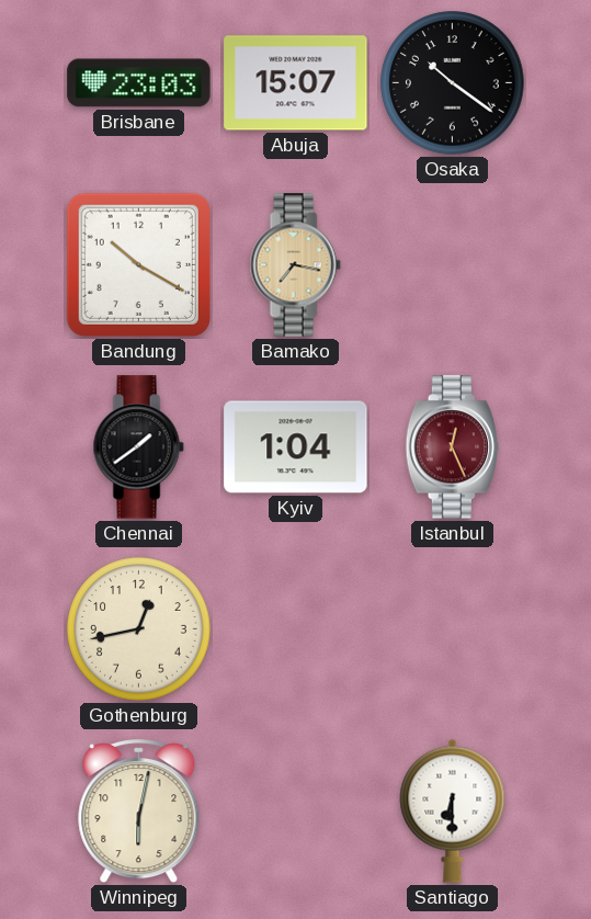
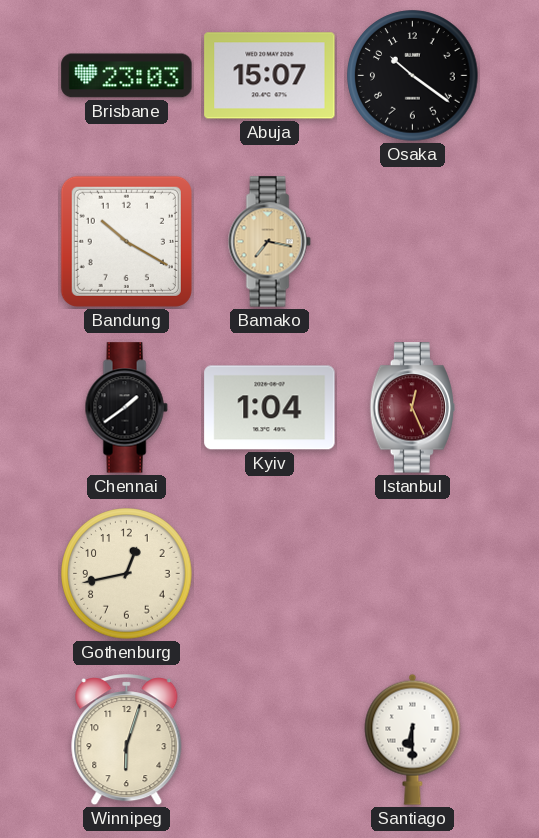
Winnipeg: 6:02 -> 6:03
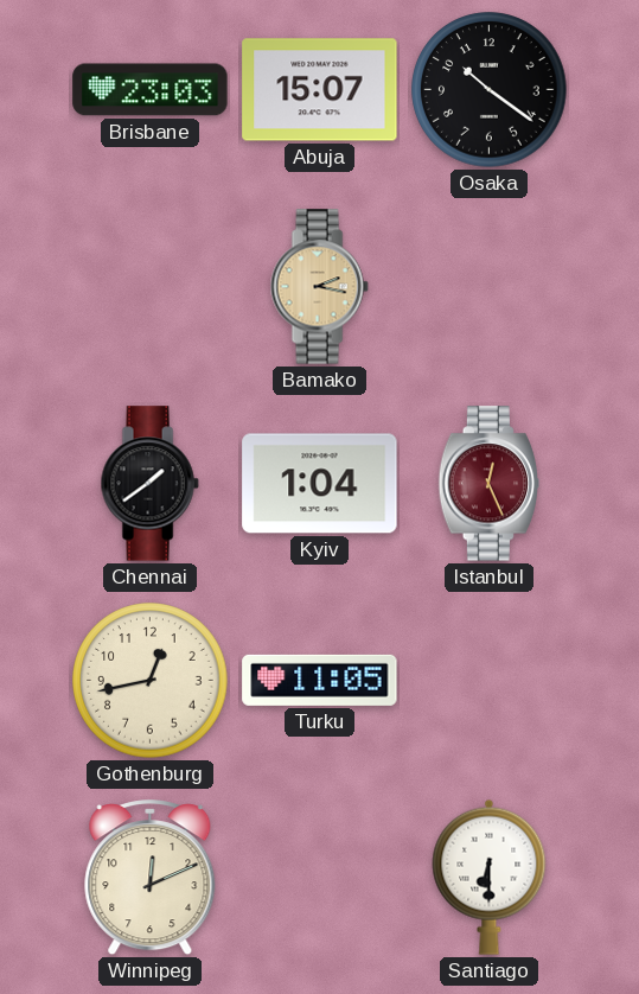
Bandung: 10:20 -> none
Bamako: 7:17 -> 2:17
Turku: none -> 11:05
Winnipeg: 6:03 -> 12:11
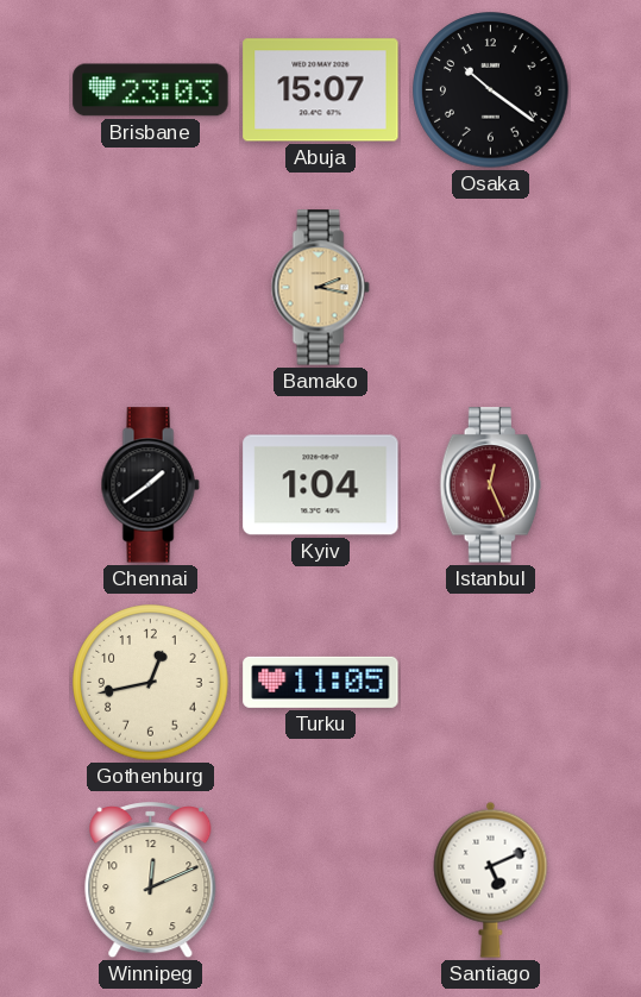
Santiago: 6:30 -> 5:11
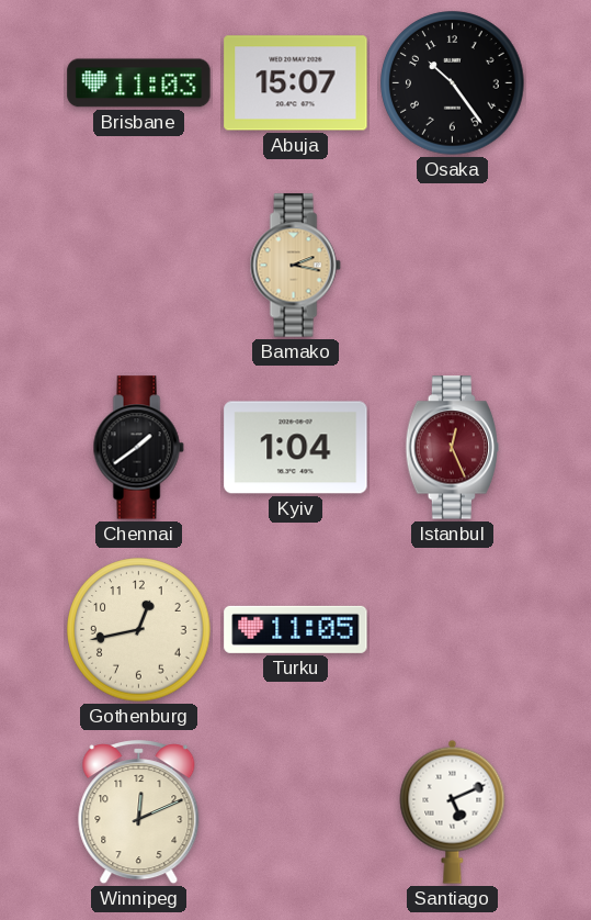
Brisbane: 23:03 -> 11:03
Osaka: 10:21 -> 10:24
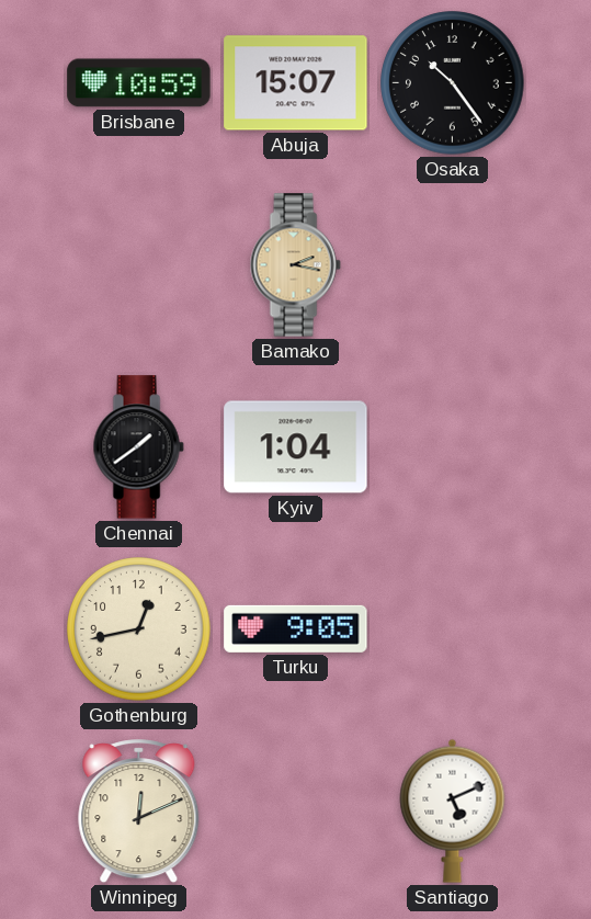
Brisbane: 11:03 -> 10:59
Istanbul: 12:26 -> none
Turku: 11:05 -> 9:05
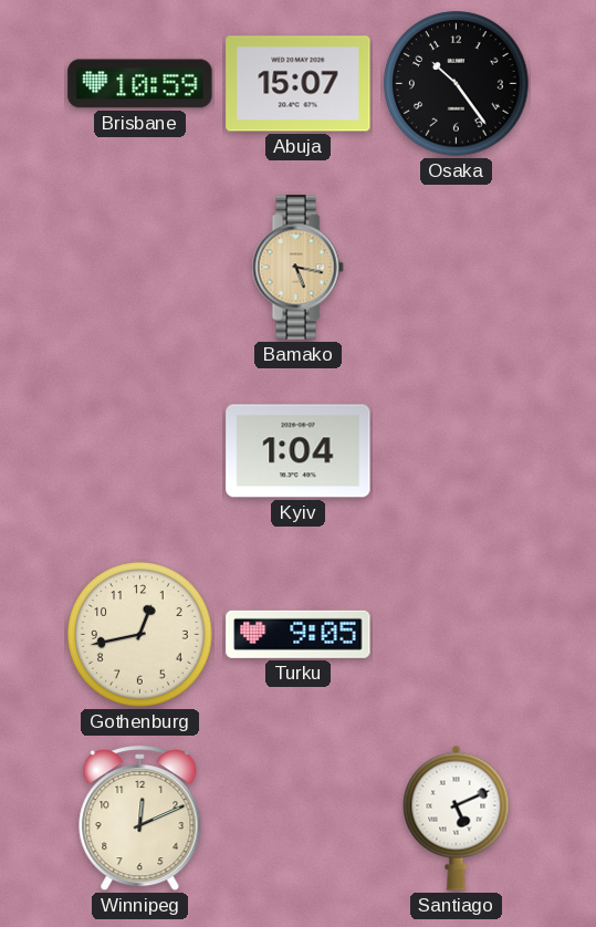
Bamako: 2:17 -> 5:17
Chennai: 1:39 -> none
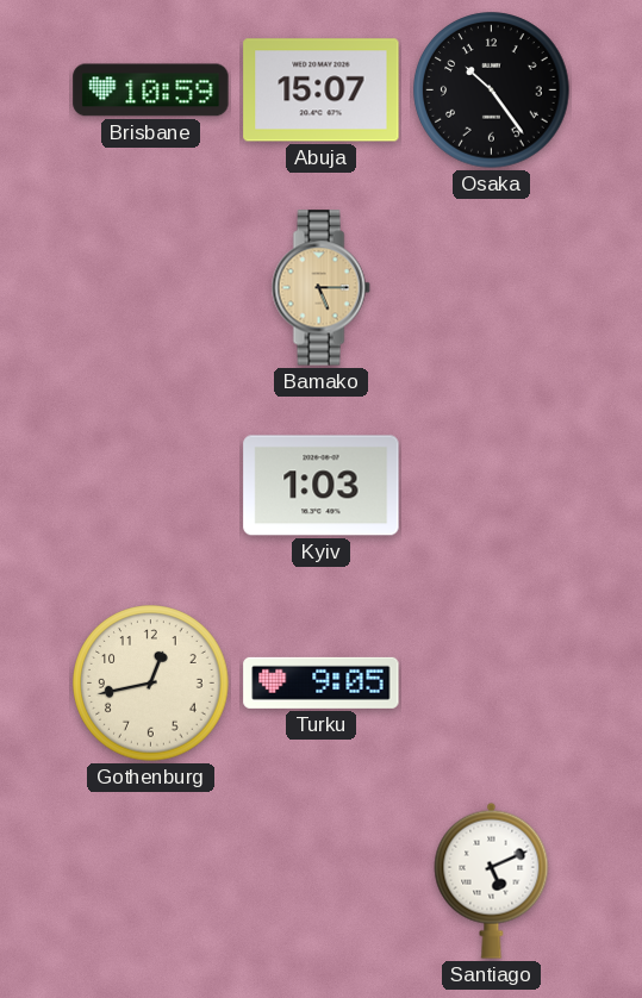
Bamako: 5:17 -> 5:15
Kyiv: 1:04 -> 1:03
Winnipeg: 12:11 -> none
